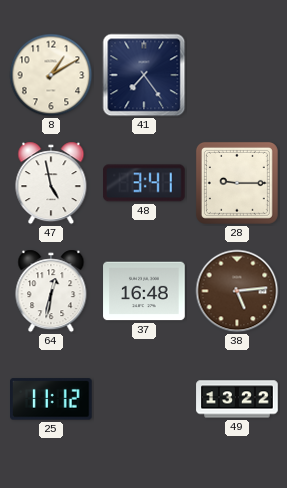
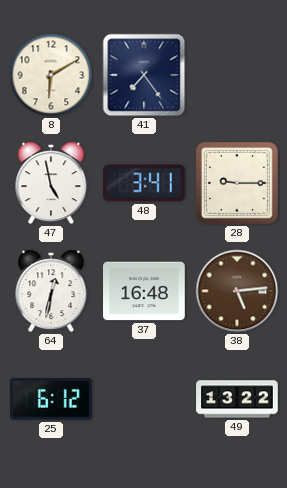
8: 1:10 -> 6:10
25: 11:12 -> 6:12
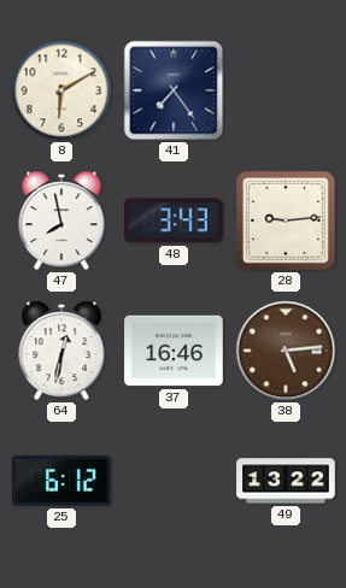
47: 4:58 -> 7:58
48: 3:41 -> 3:43
28: 9:15 -> 9:14
37: 16:48 -> 16:46
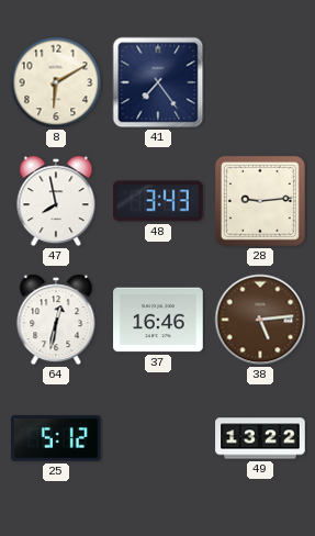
25: 6:12 -> 5:12
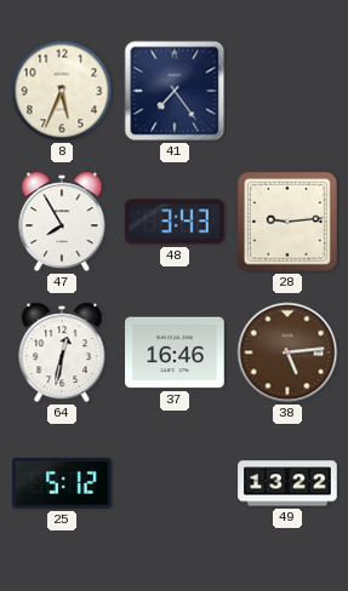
8: 6:10 -> 5:34
47: 7:58 -> 7:55
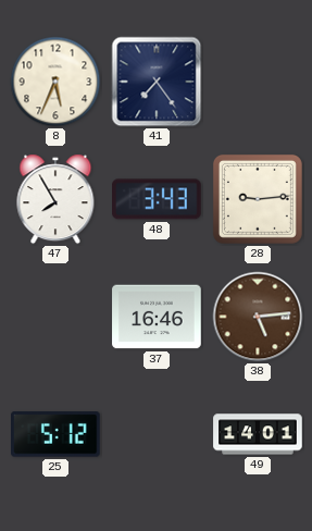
64: 12:32 -> none
49: 13:22 -> 14:01
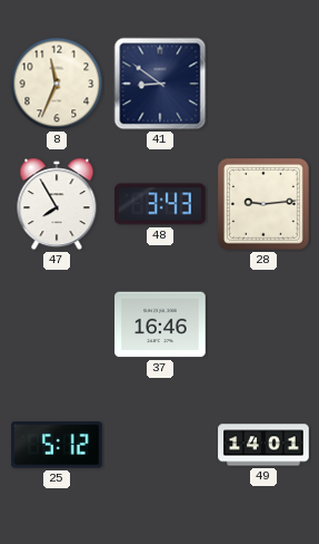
8: 5:34 -> 11:34
41: 7:24 -> 8:51
38: 5:14 -> none
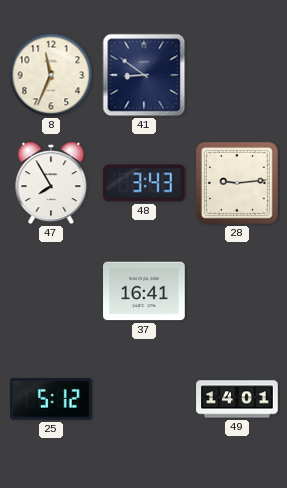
37: 16:46 -> 16:41
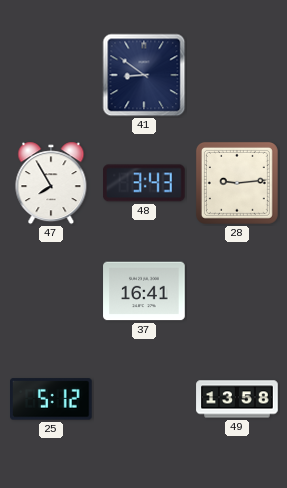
8: 11:34 -> none
49: 14:01 -> 13:58
